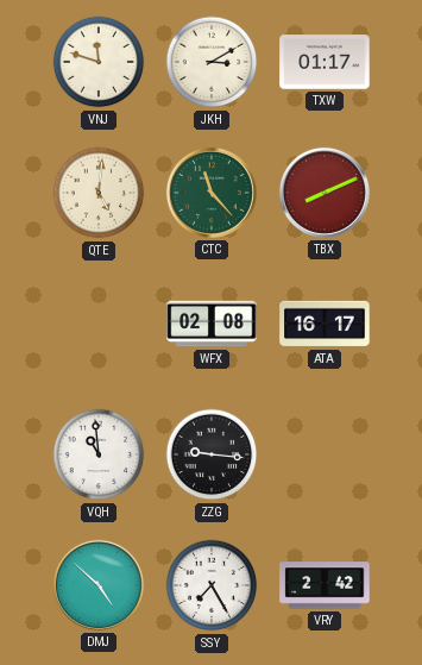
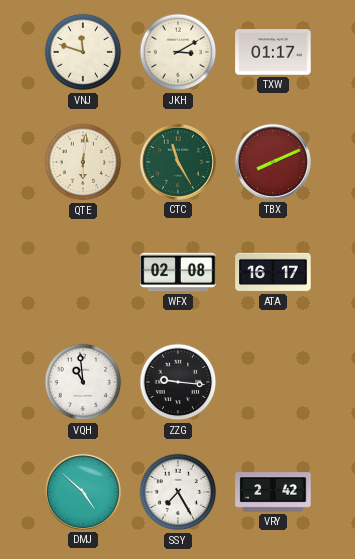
QTE: 5:01 -> 6:01
CTC: 11:23 -> 11:25
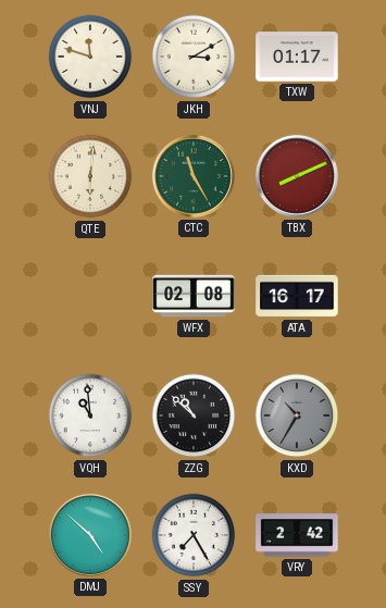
ZZG: 9:16 -> 10:52
KXD: none -> 10:35
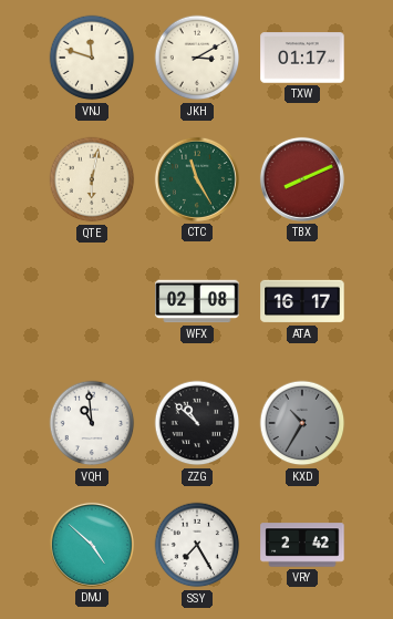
QTE: 6:01 -> 6:02
